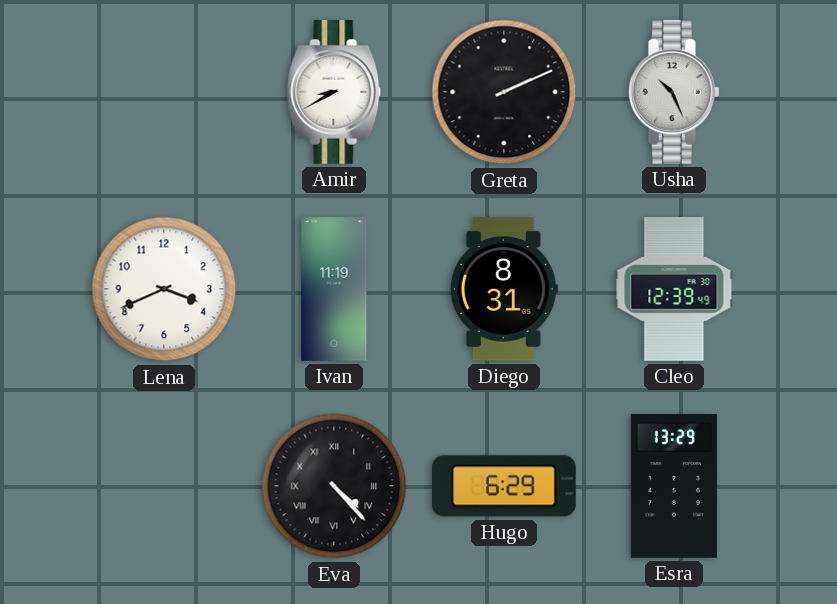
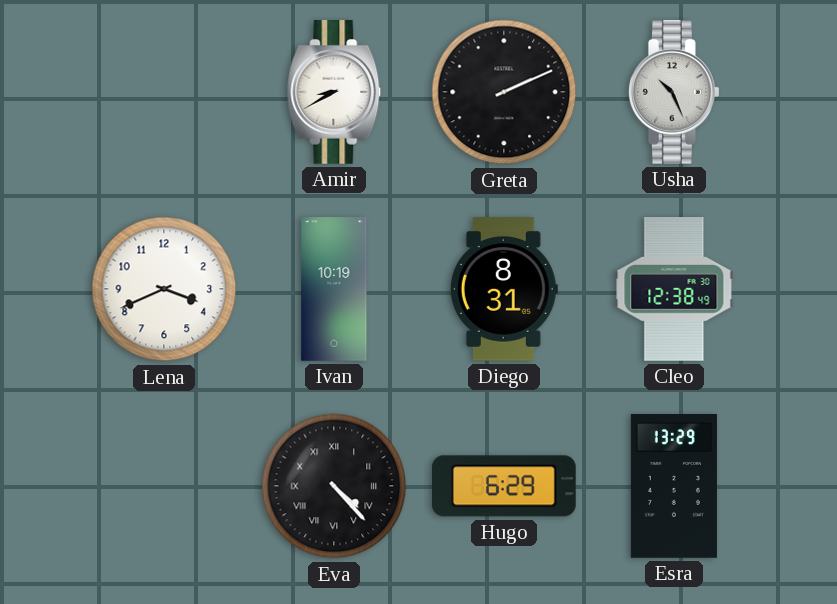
Ivan: 11:19 -> 10:19
Cleo: 12:39 -> 12:38
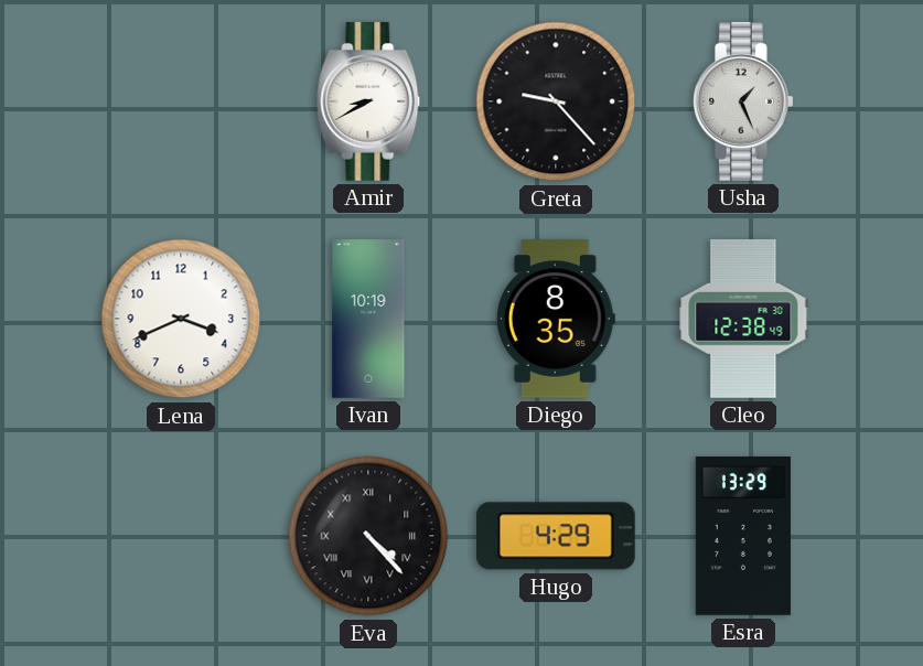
Greta: 2:11 -> 9:23
Usha: 10:26 -> 1:26
Diego: 8:31 -> 8:35
Hugo: 6:29 -> 4:29
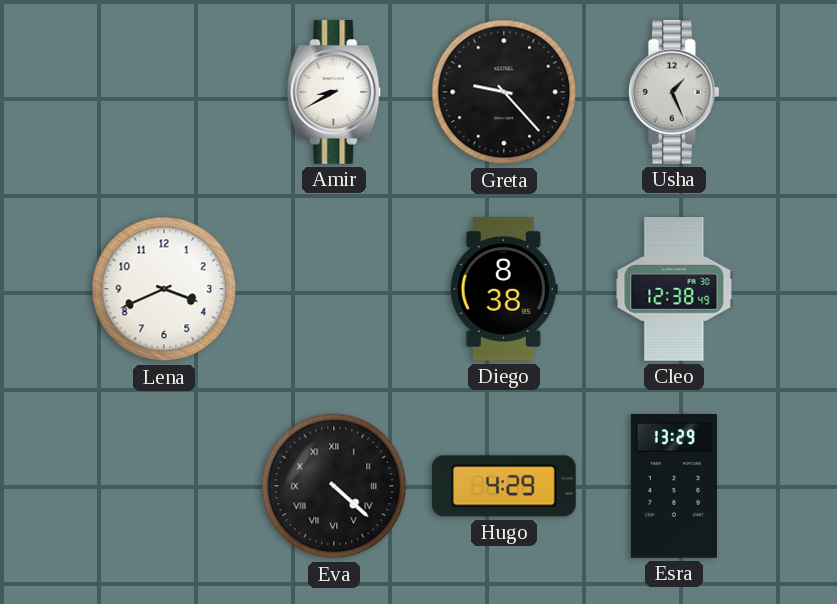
Ivan: 10:19 -> none
Diego: 8:35 -> 8:38
Eva: 4:23 -> 4:22
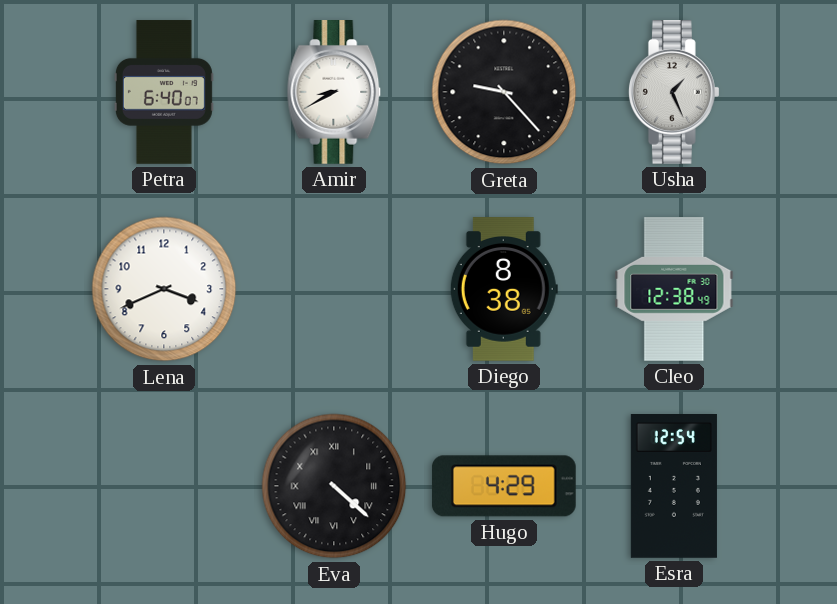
Petra: none -> 6:40
Esra: 13:29 -> 12:54
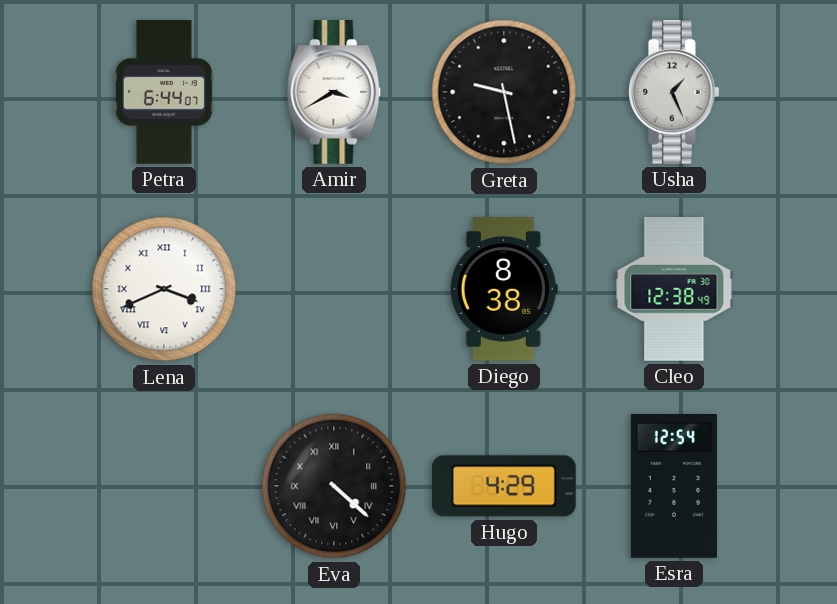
Petra: 6:40 -> 6:44
Amir: 8:40 -> 3:40
Greta: 9:23 -> 9:28
Lena numerals: Arabic -> Roman
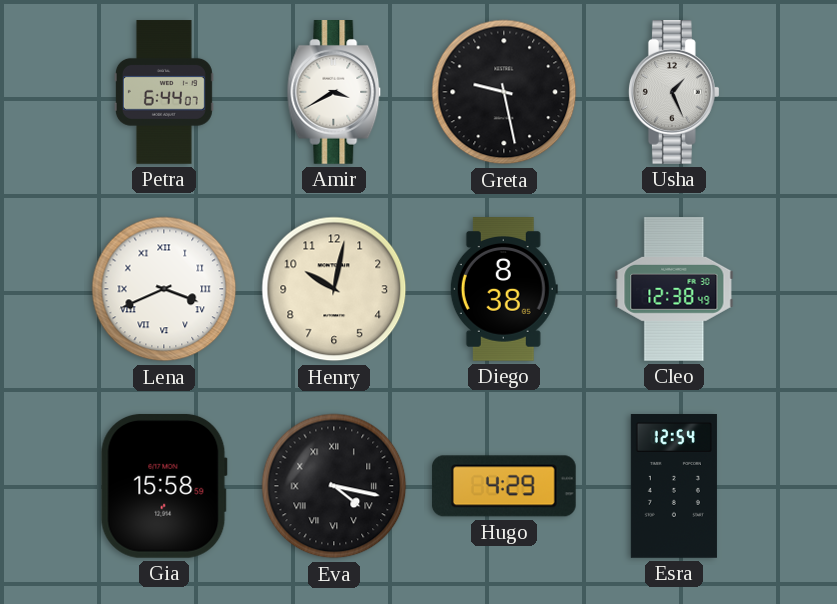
Henry: none -> 10:02
Gia: none -> 15:58
Eva: 4:22 -> 4:17
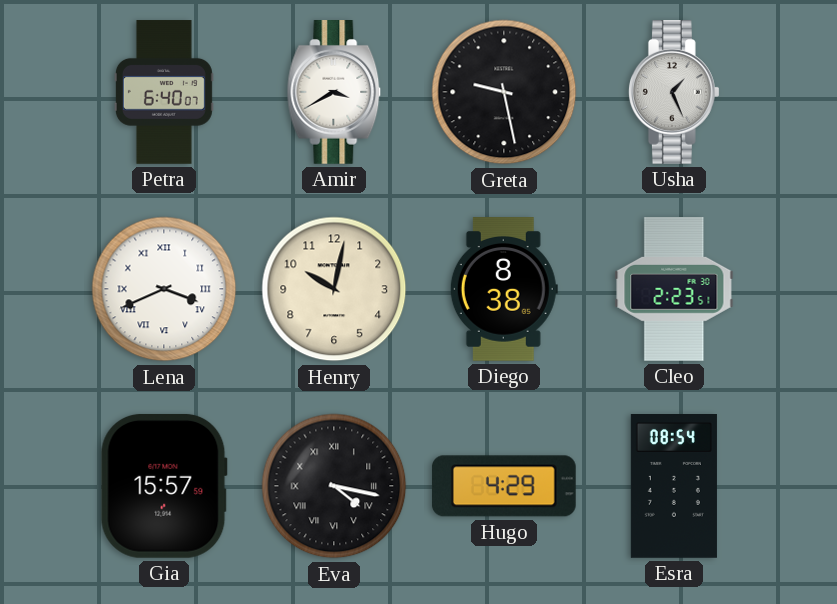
Petra: 6:44 -> 6:40
Cleo: 12:38 -> 2:23
Gia: 15:58 -> 15:57
Esra: 12:54 -> 08:54
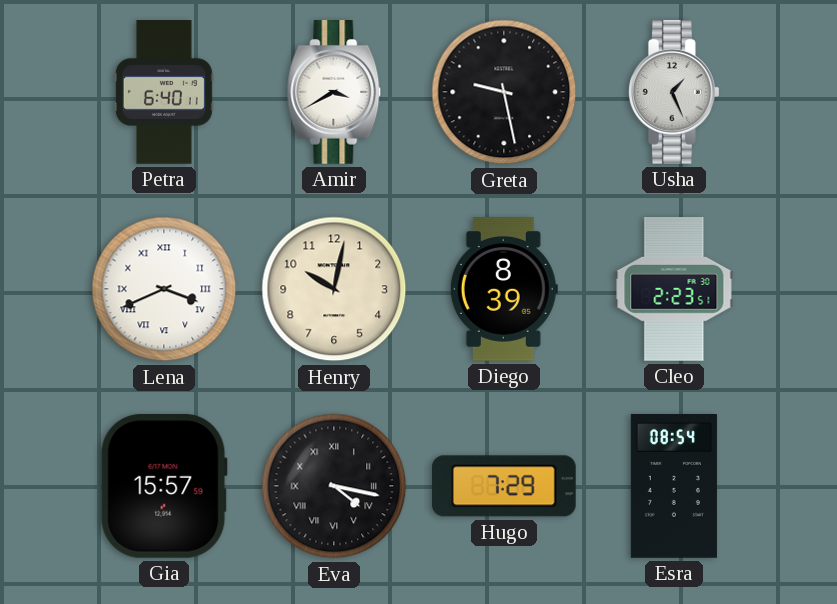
Petra: 6:40:07 -> 6:40:11
Diego: 8:38 -> 8:39
Hugo: 4:29 -> 7:29
